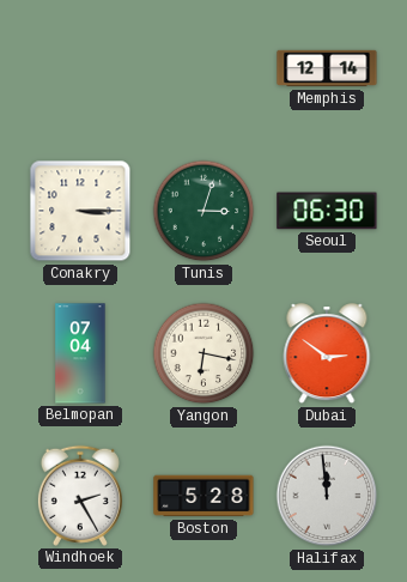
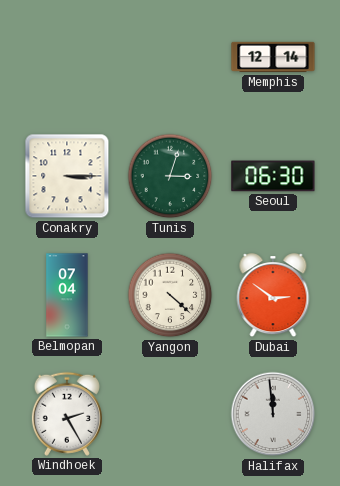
Yangon: 6:17 -> 4:22
Boston: 5:28 -> none
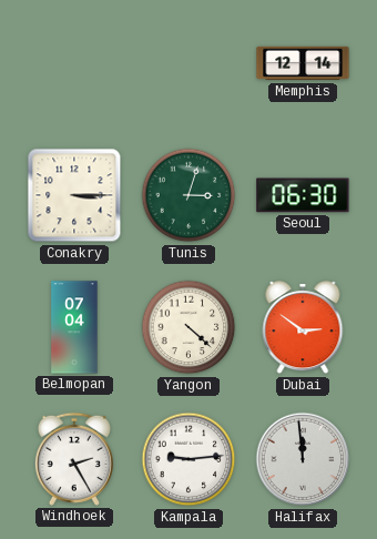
Kampala: none -> 9:14
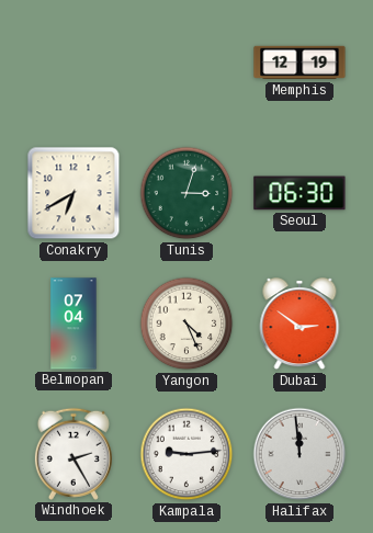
Memphis: 12:14 -> 12:19
Conakry: 3:15 -> 6:40
Yangon: 4:22 -> 4:26
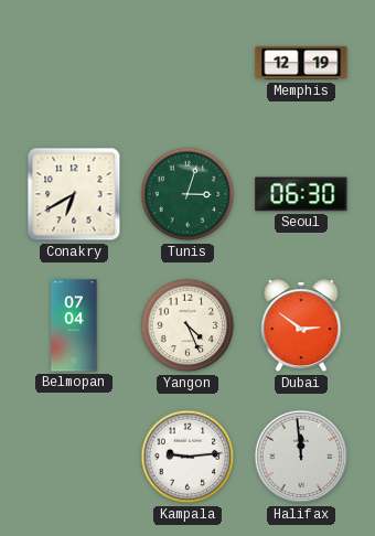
Windhoek: 2:25 -> none
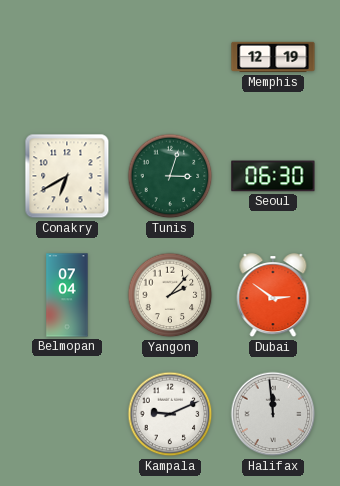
Yangon: 4:26 -> 2:07
Kampala: 9:14 -> 9:11
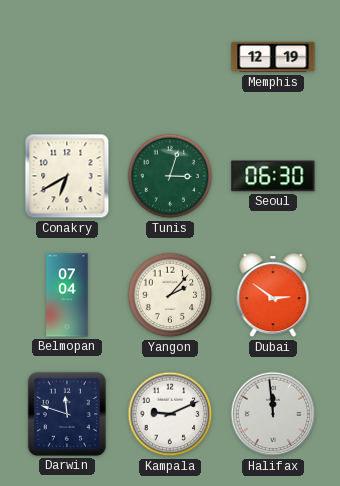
Darwin: none -> 11:48
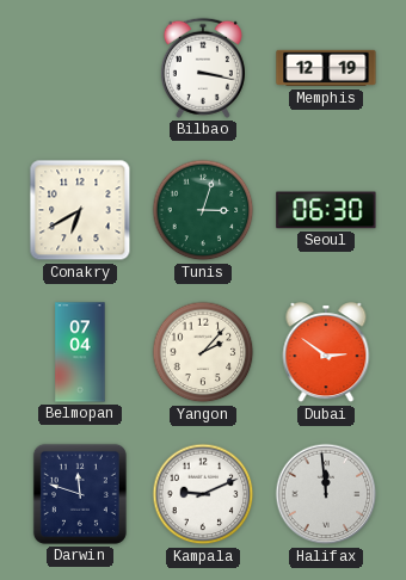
Bilbao: none -> 3:17
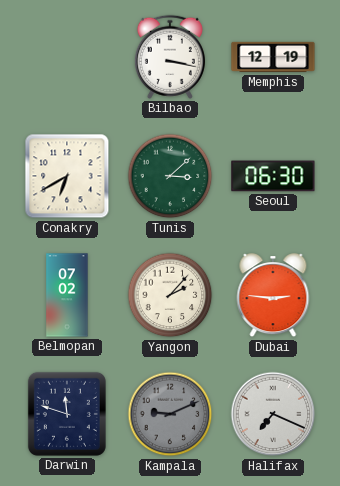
Tunis: 3:03 -> 3:08
Belmopan: 07:04 -> 07:02
Dubai: 2:51 -> 2:46
Kampala dial: white -> grey
Halifax: 11:59 -> 7:19
